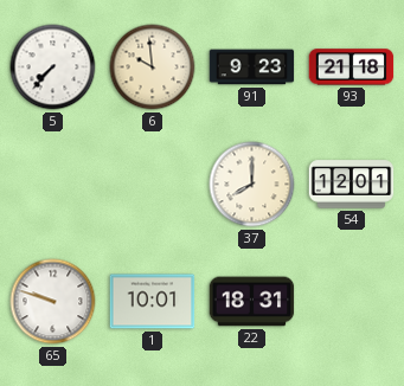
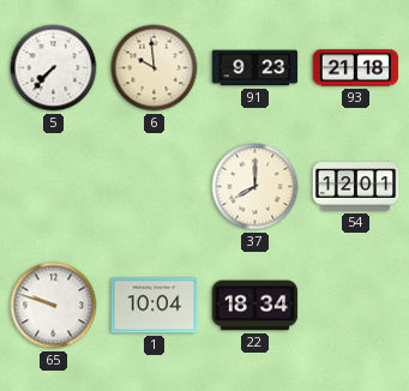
1: 10:01 -> 10:04
22: 18:31 -> 18:34
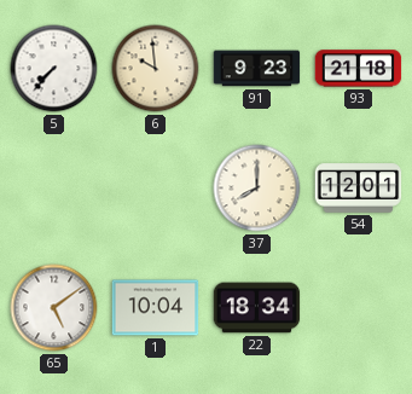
65: 9:48 -> 5:09
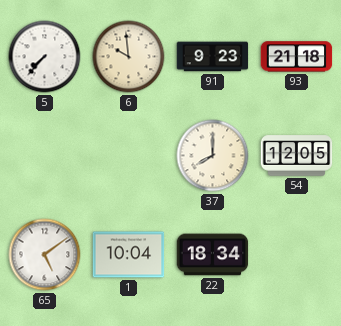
54: 12:01 -> 12:05
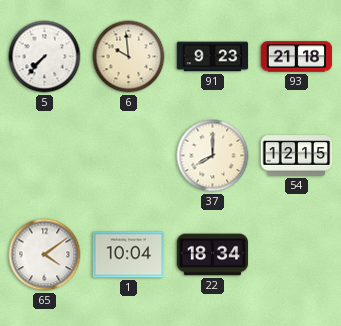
54: 12:05 -> 12:15
65: 5:09 -> 4:09
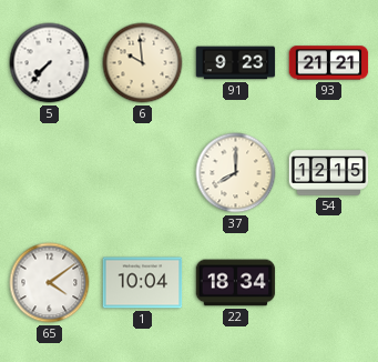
93: 21:18 -> 21:21
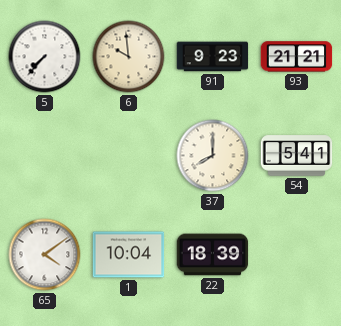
54: 12:15 -> 5:41
22: 18:34 -> 18:39
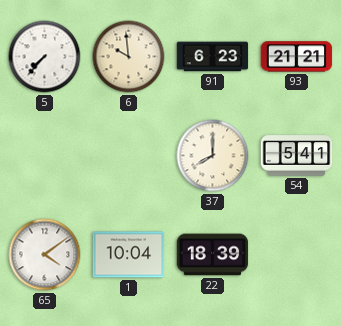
91: 9:23 -> 6:23
